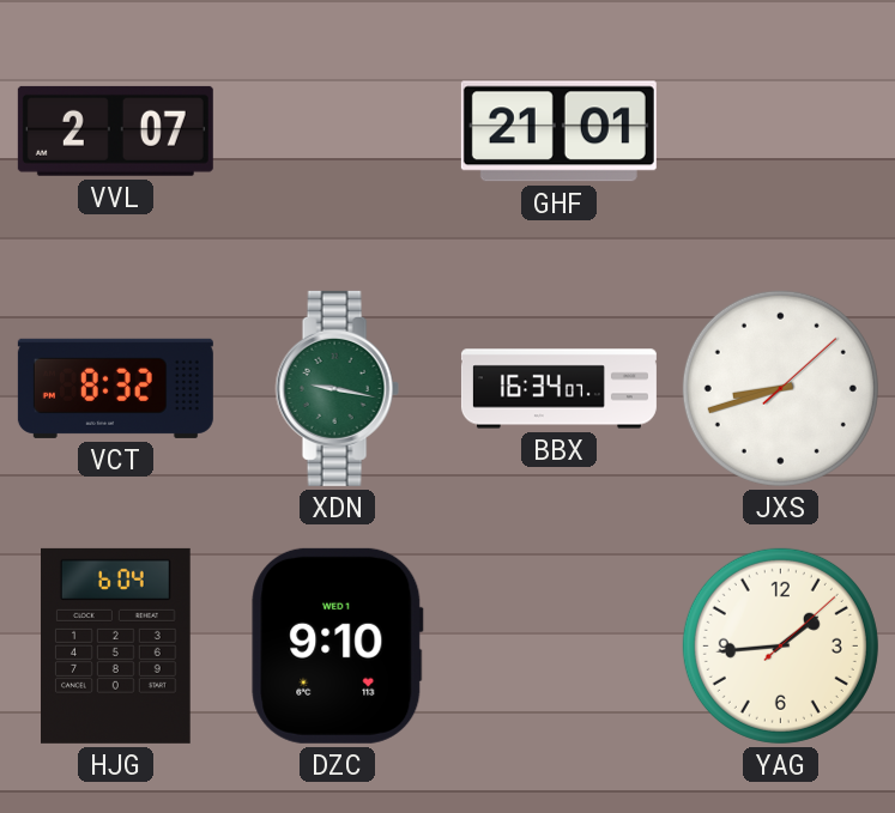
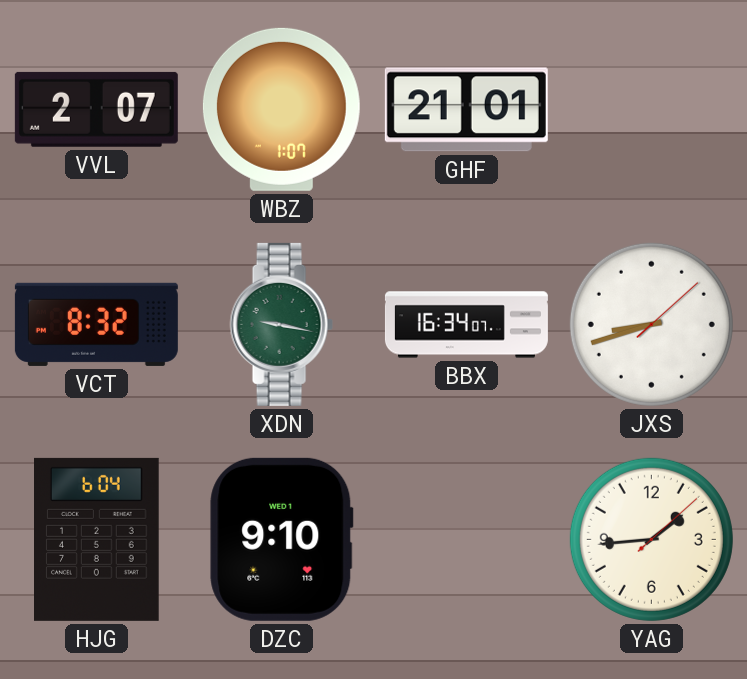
WBZ: none -> 1:07
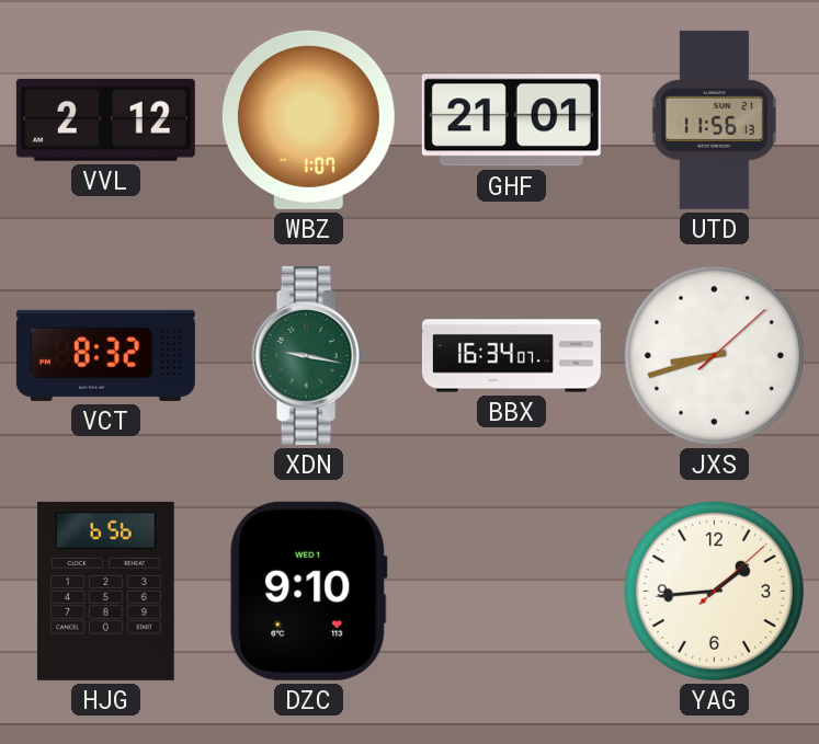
VVL: 2:07 -> 2:12
UTD: none -> 11:56
HJG: 6:04 -> 6:56
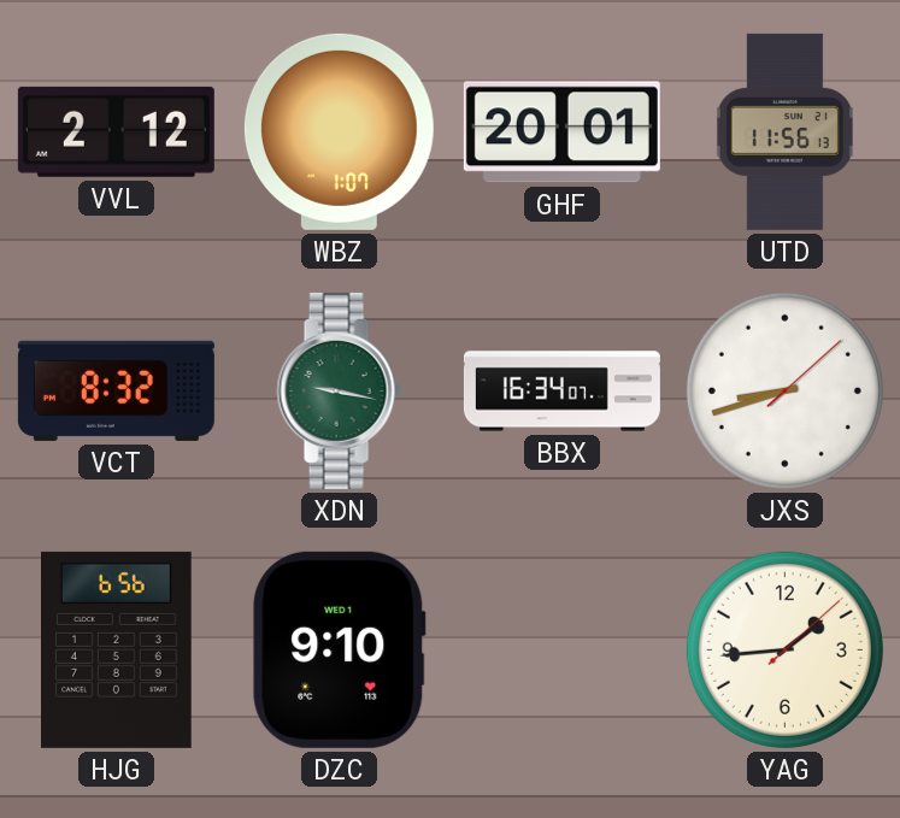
GHF: 21:01 -> 20:01
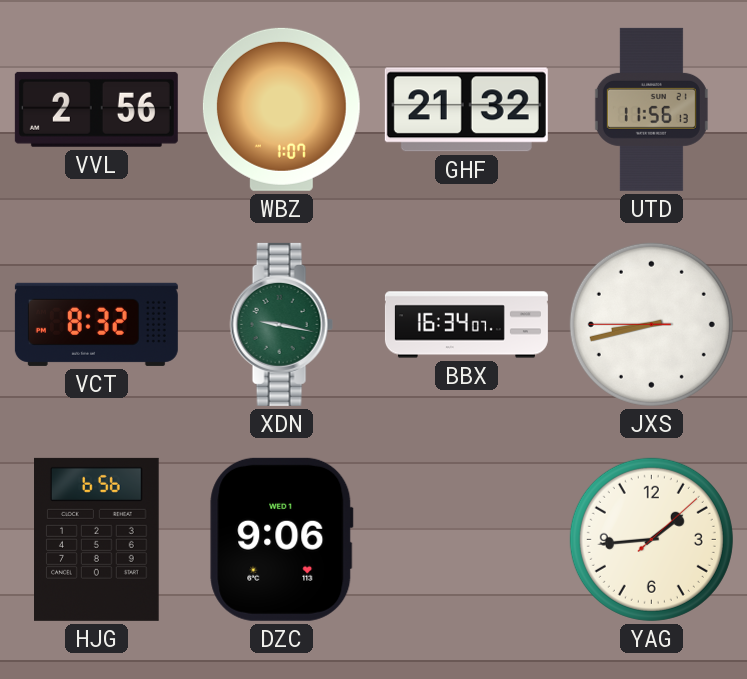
VVL: 2:12 -> 2:56
GHF: 20:01 -> 21:32
JXS: 8:42:08 -> 8:42:45
DZC: 9:10 -> 9:06
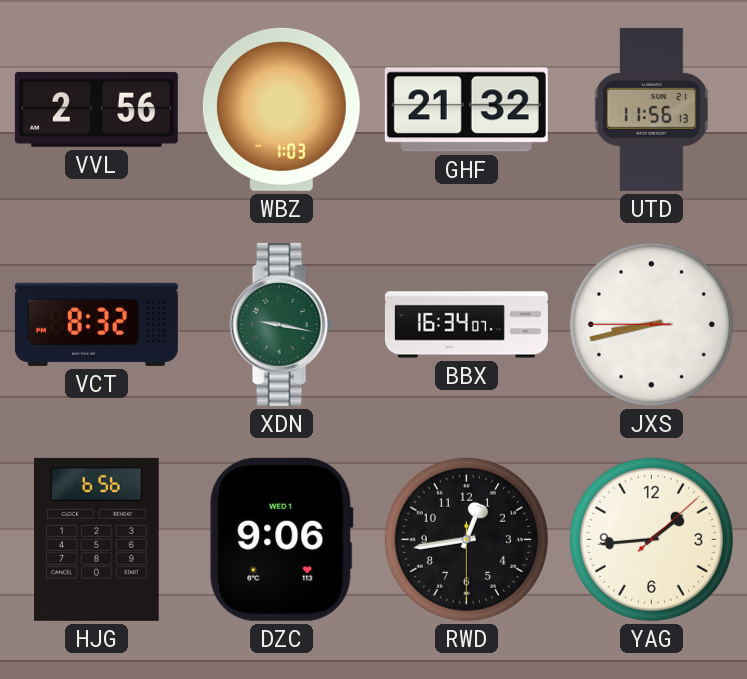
WBZ: 1:07 -> 1:03
RWD: none -> 12:43
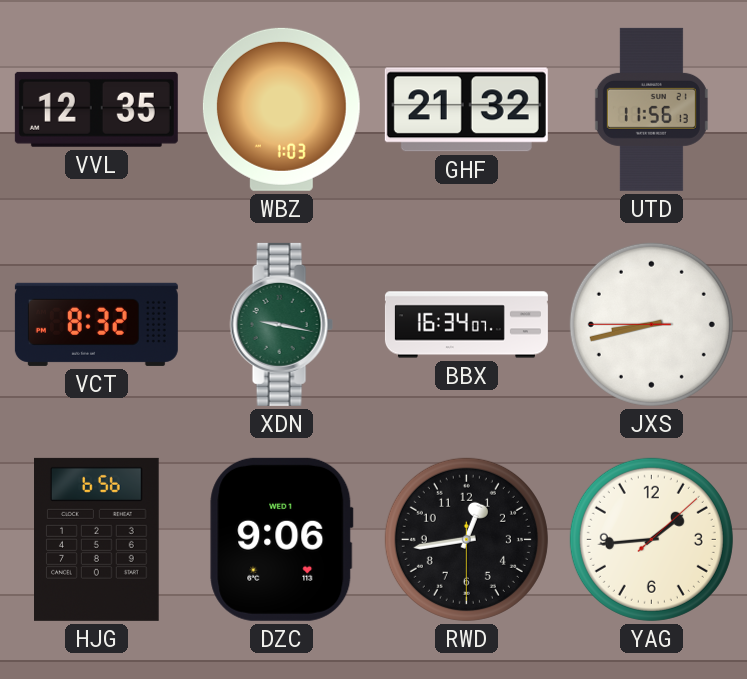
VVL: 2:56 -> 12:35
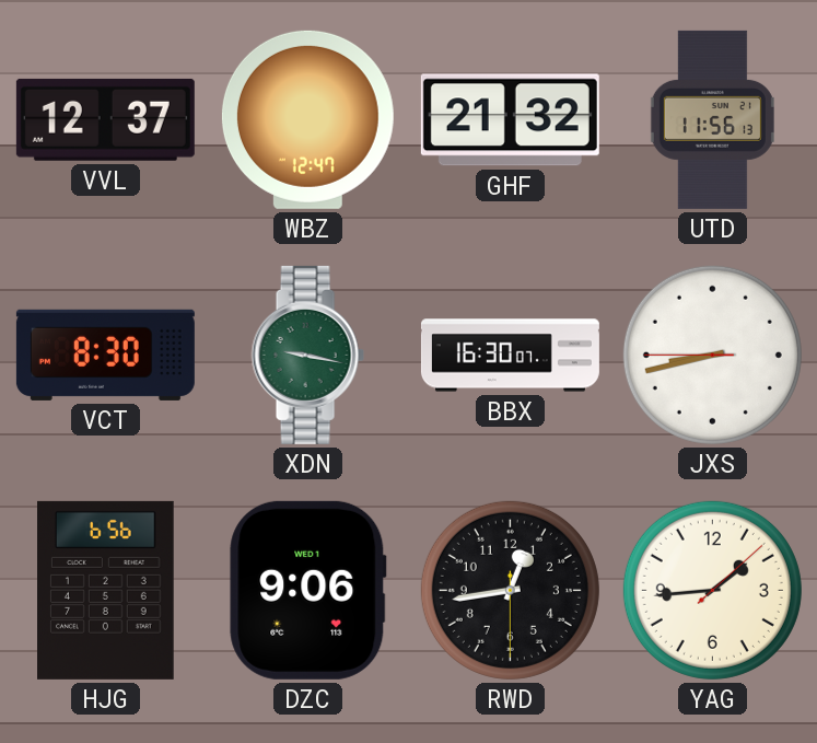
VVL: 12:35 -> 12:37
WBZ: 1:03 -> 12:47
VCT: 8:32 -> 8:30
BBX: 16:34 -> 16:30
